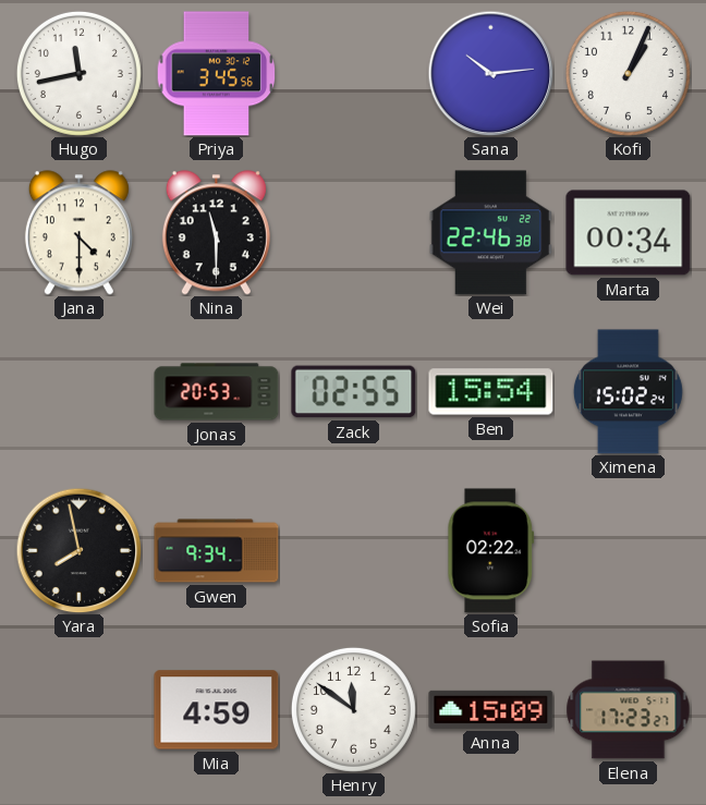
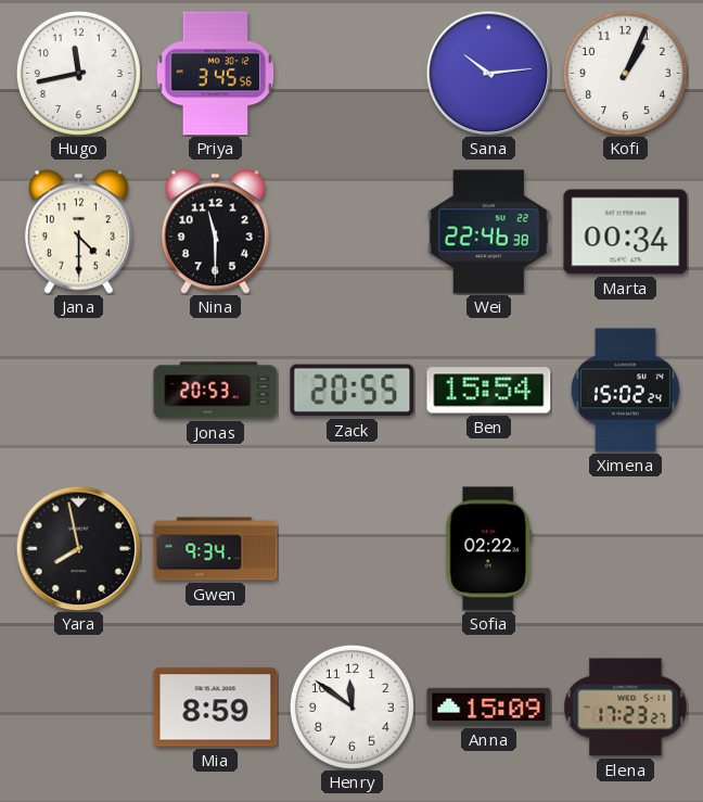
Zack: 02:55 -> 20:55
Mia: 4:59 -> 8:59
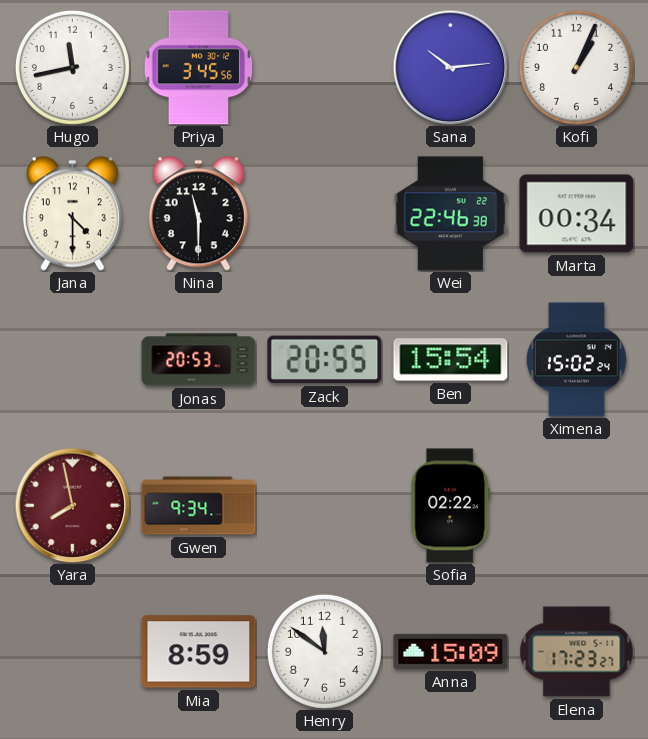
Yara dial: black -> burgundy
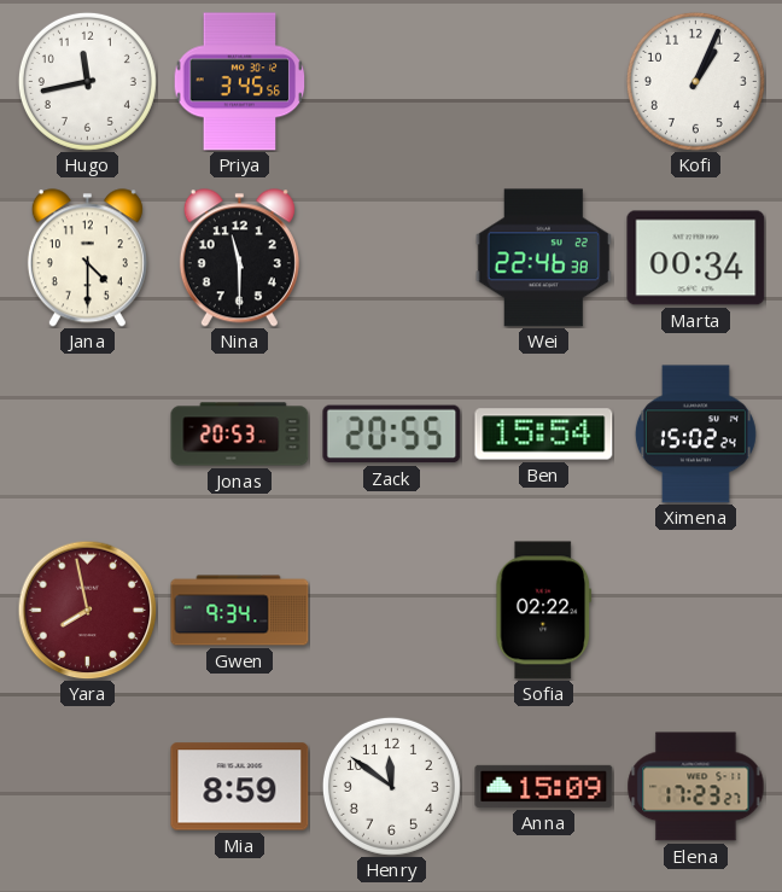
Sana: 10:14 -> none
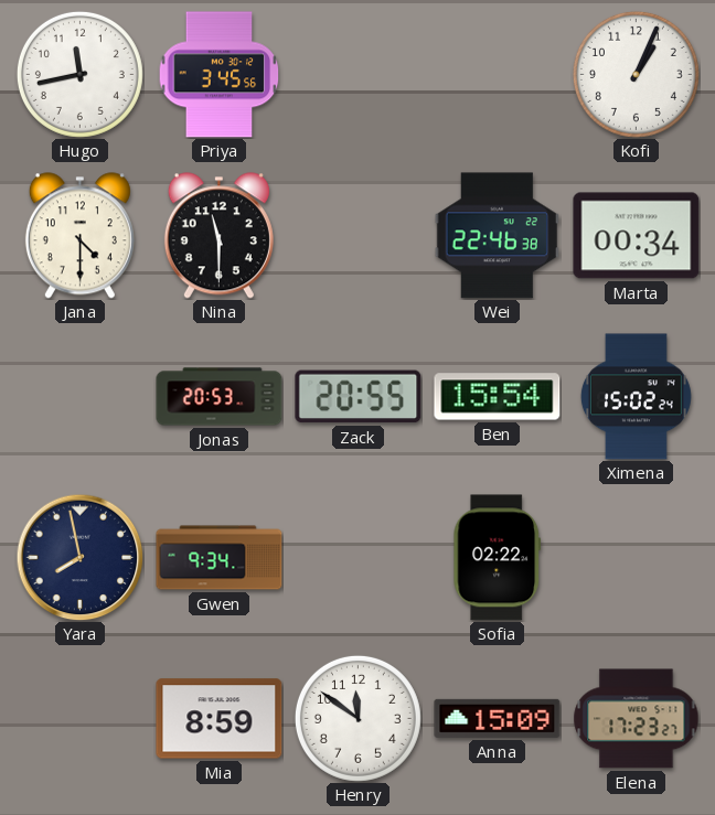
Yara dial: burgundy -> navy
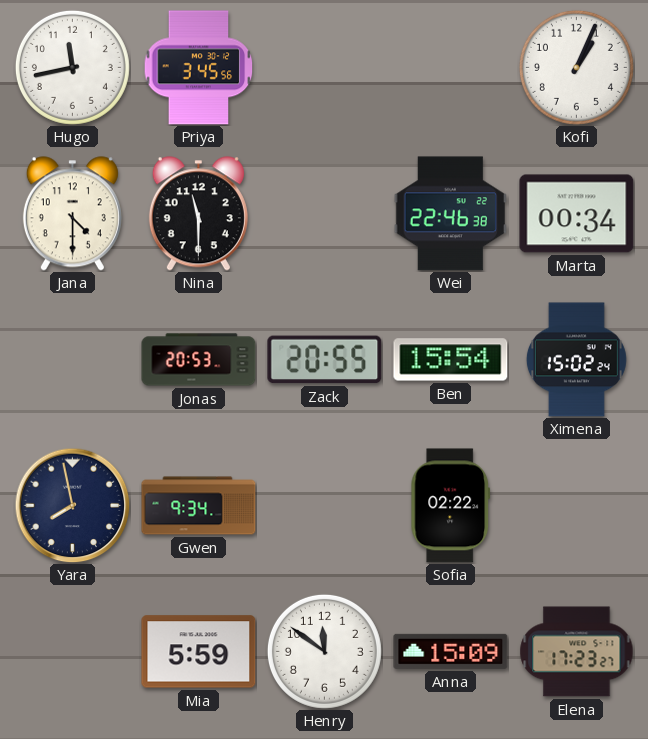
Mia: 8:59 -> 5:59
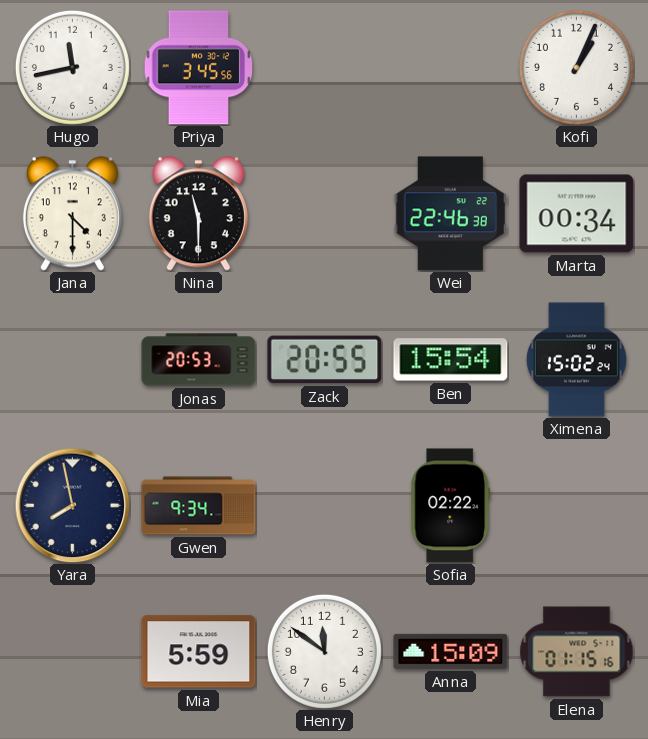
Elena: 17:23 -> 01:15
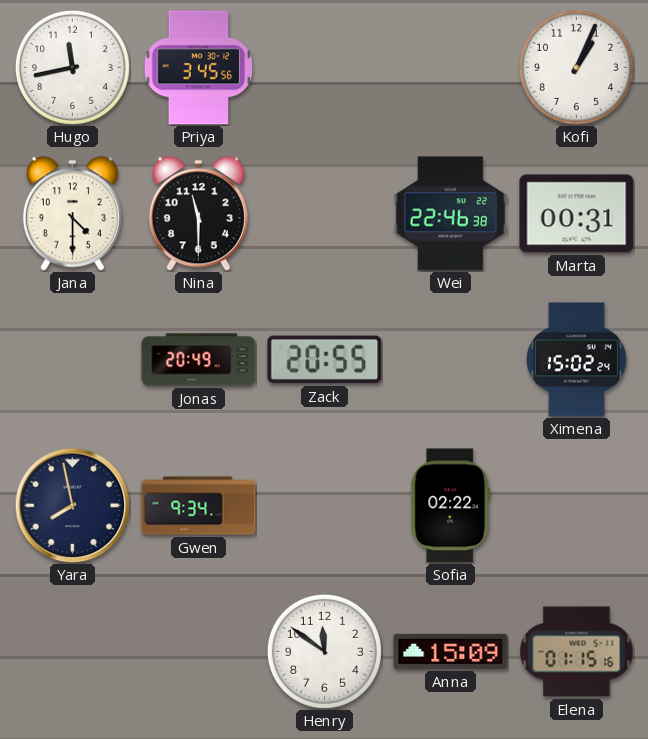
Marta: 00:34 -> 00:31
Jonas: 20:53 -> 20:49
Ben: 15:54 -> none
Mia: 5:59 -> none
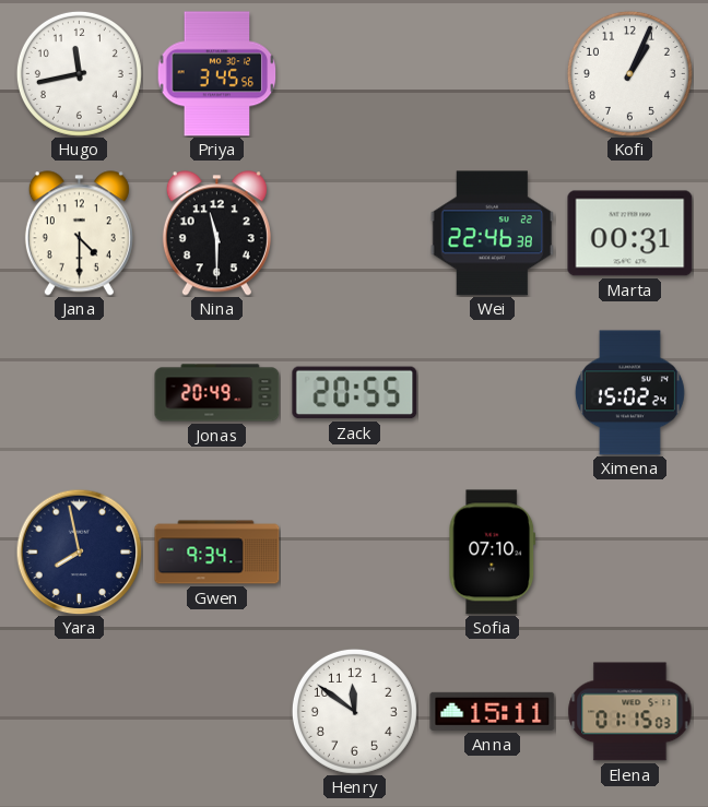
Sofia: 02:22 -> 07:10
Anna: 15:09 -> 15:11
Elena: 01:15:16 -> 01:15:03
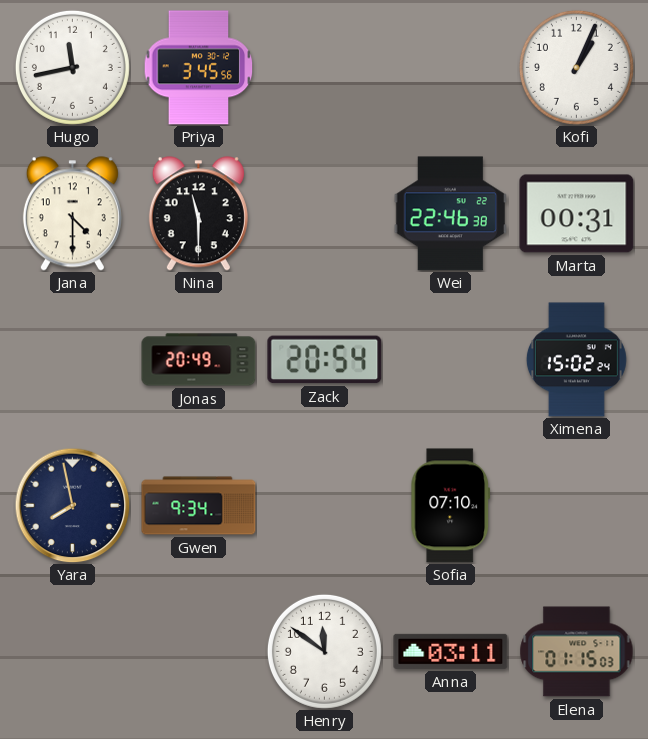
Zack: 20:55 -> 20:54
Anna: 15:11 -> 03:11
